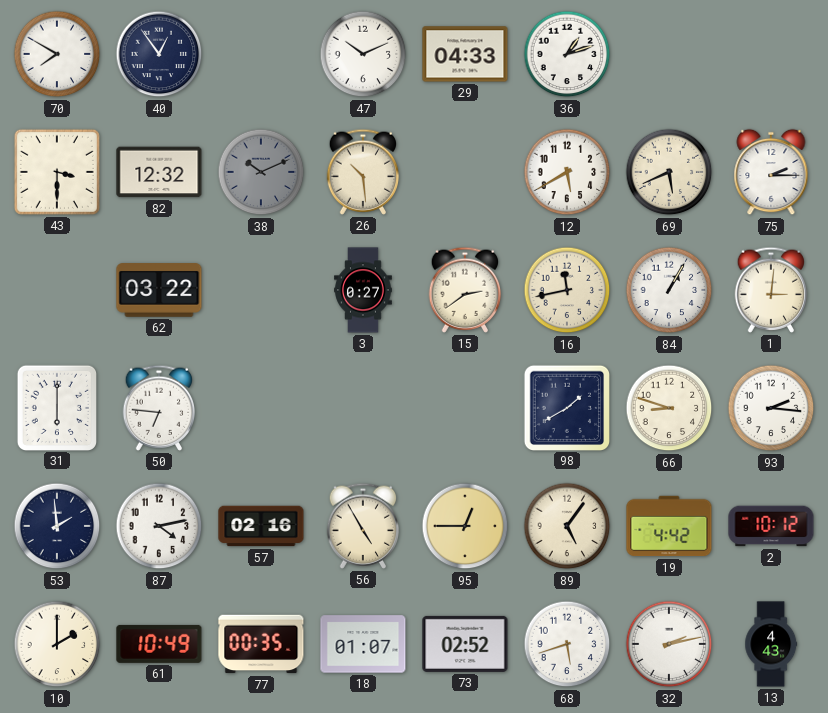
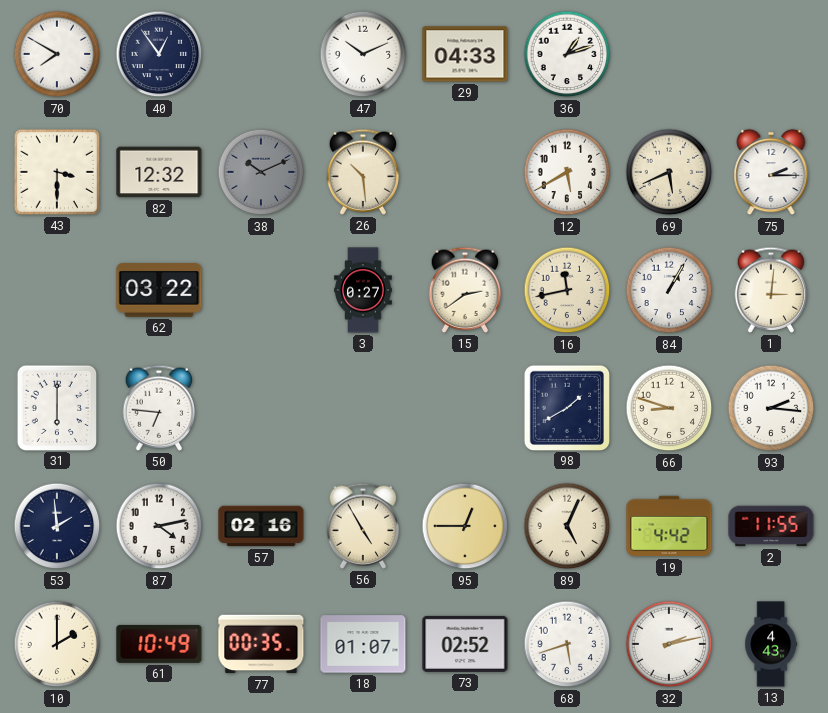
89: 5:06 -> 5:04
2: 10:12 -> 11:55
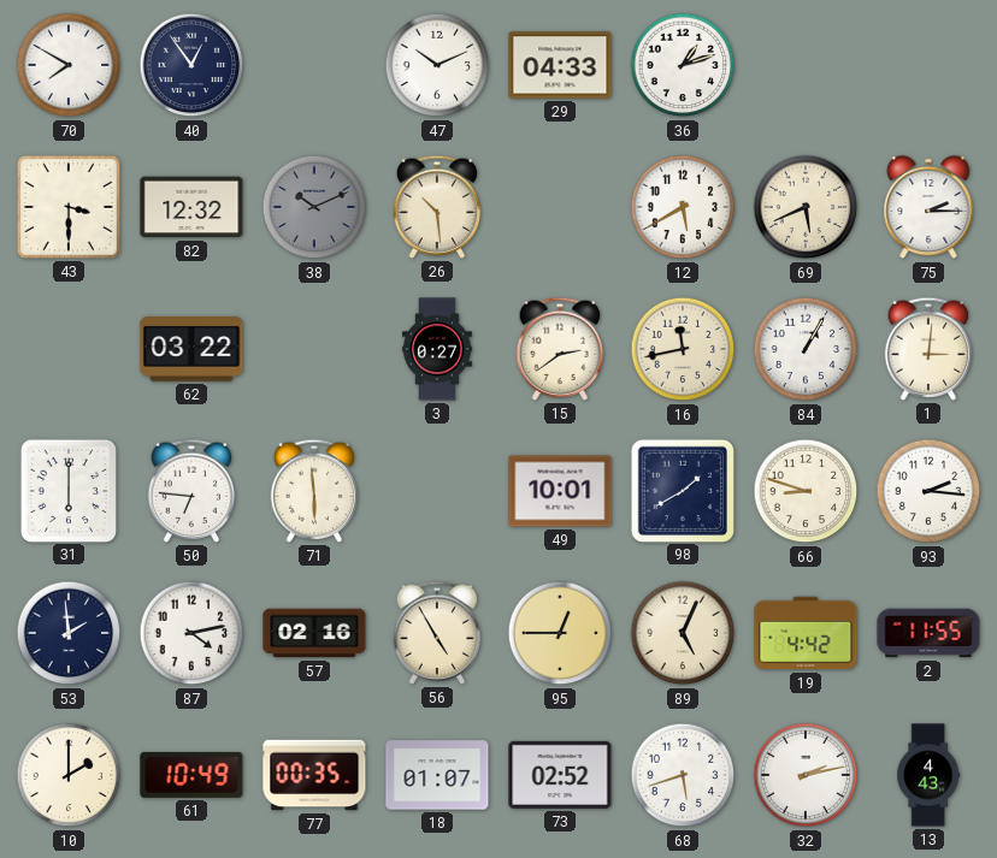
71: none -> 5:59
49: none -> 10:01
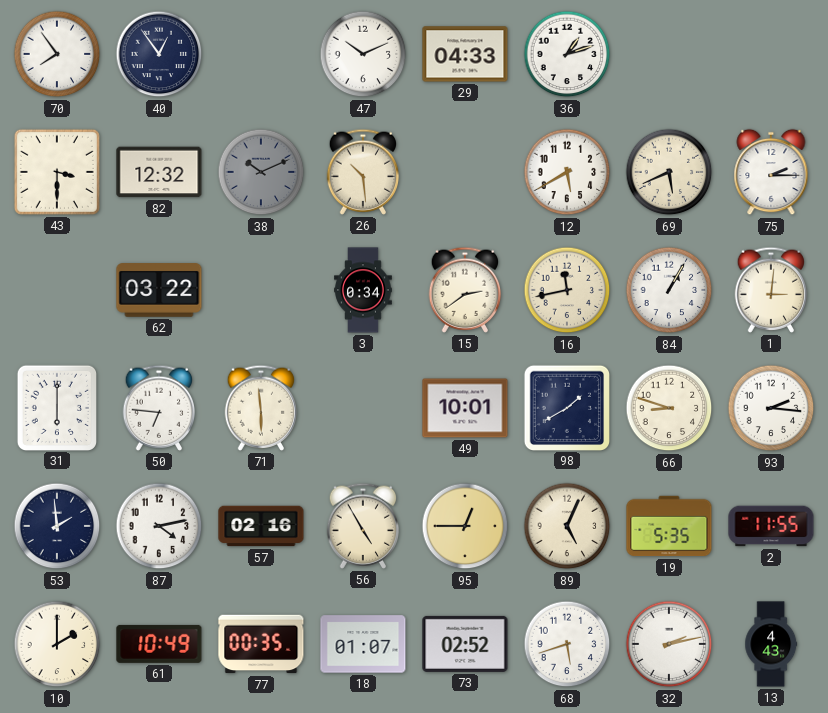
70: 7:50 -> 7:54
3: 0:27 -> 0:34
19: 4:42 -> 5:35
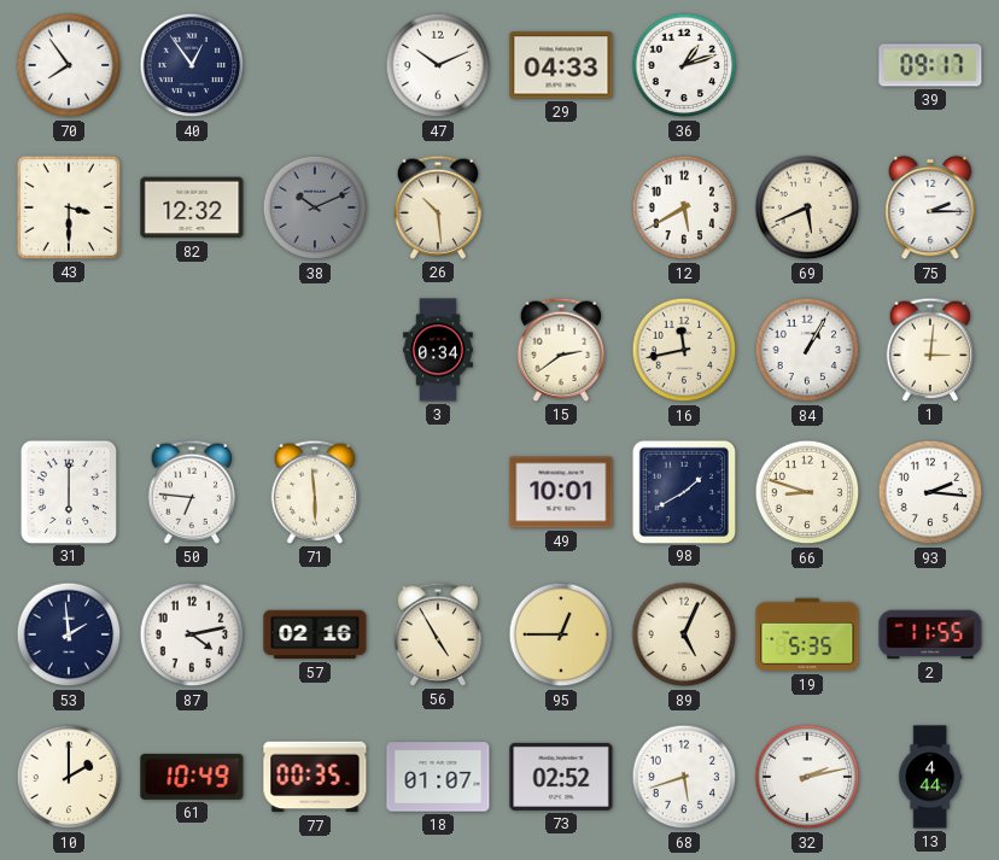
39: none -> 09:17
62: 03:22 -> none
13: 4:43 -> 4:44
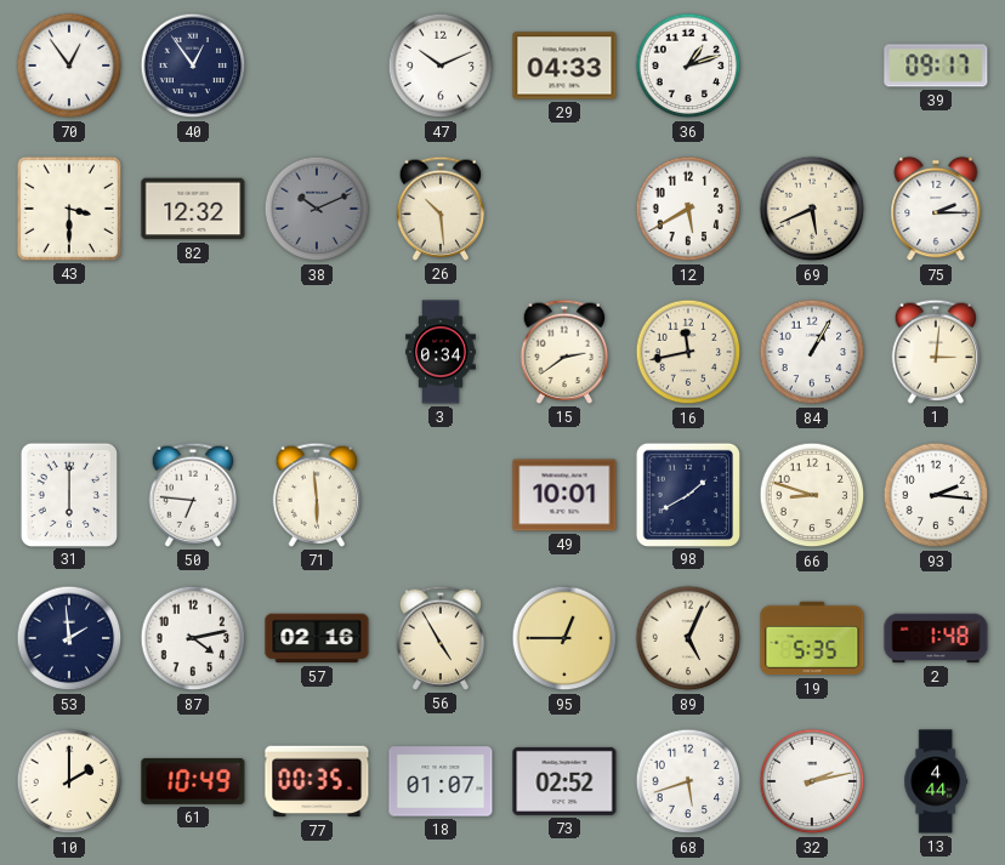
70: 7:54 -> 12:54
2: 11:55 -> 1:48
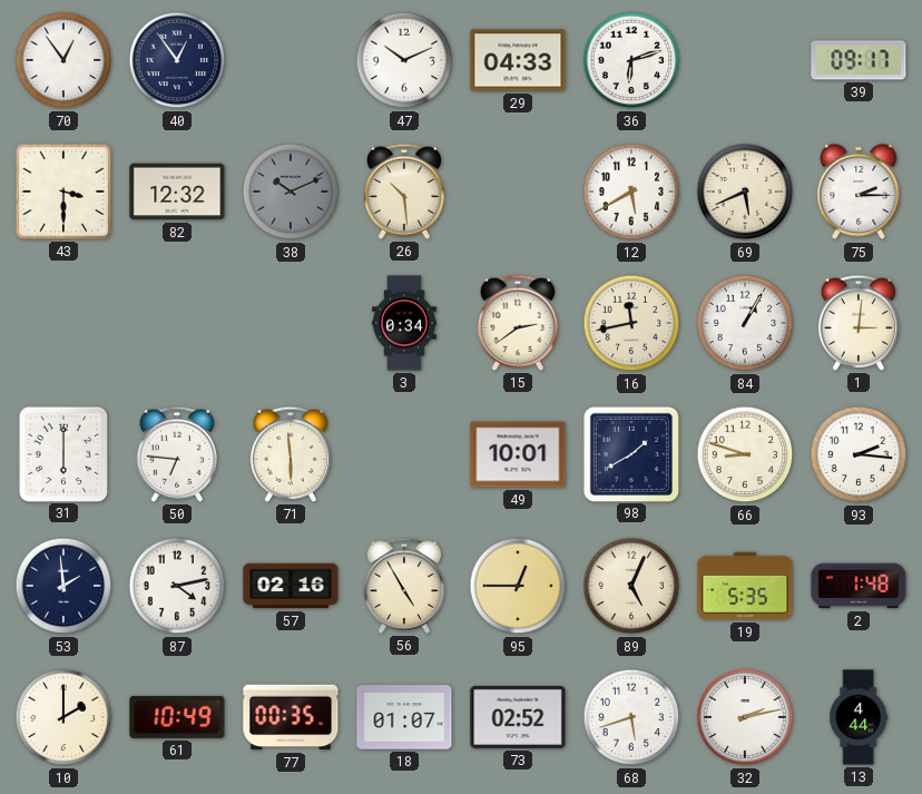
36: 1:12 -> 6:12
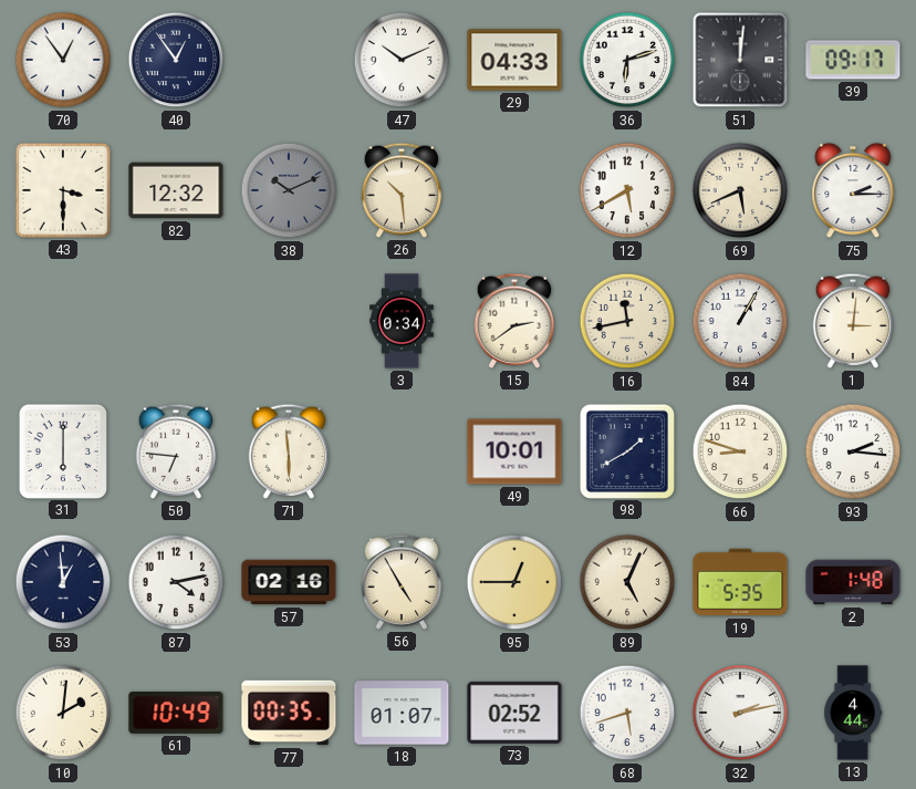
51: none -> 12:01
53: 1:59 -> 12:59
10: 2:00 -> 2:01
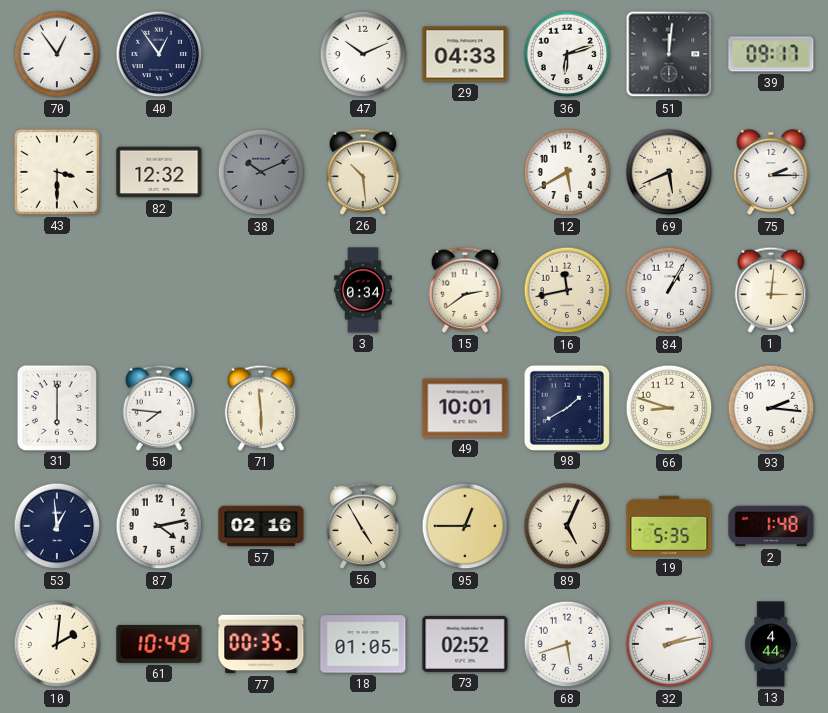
50: 6:46 -> 7:46
18: 01:07 -> 01:05
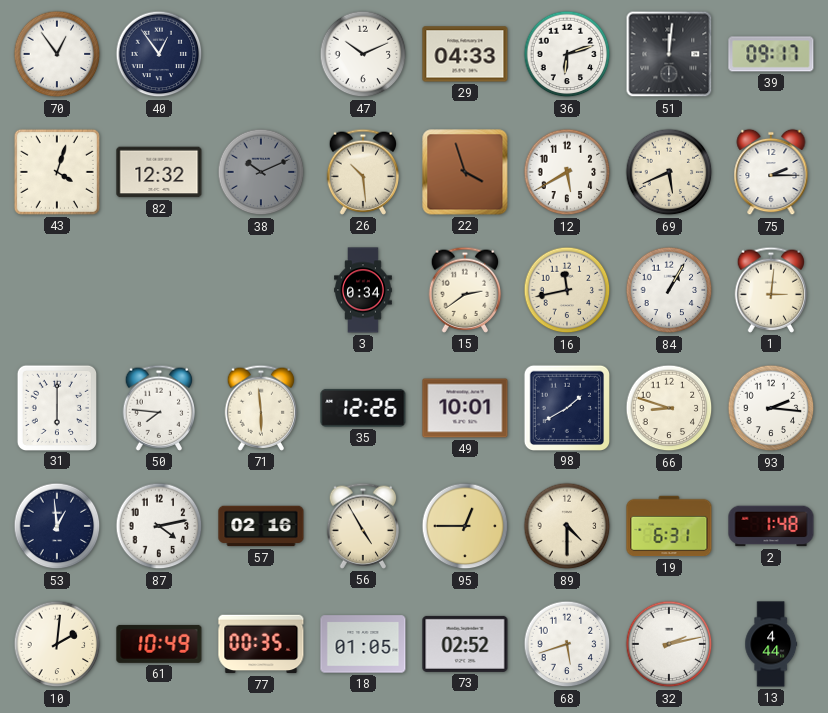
43: 3:30 -> 4:03
22: none -> 3:57
35: none -> 12:26
89: 5:04 -> 4:30
19: 5:35 -> 6:31
